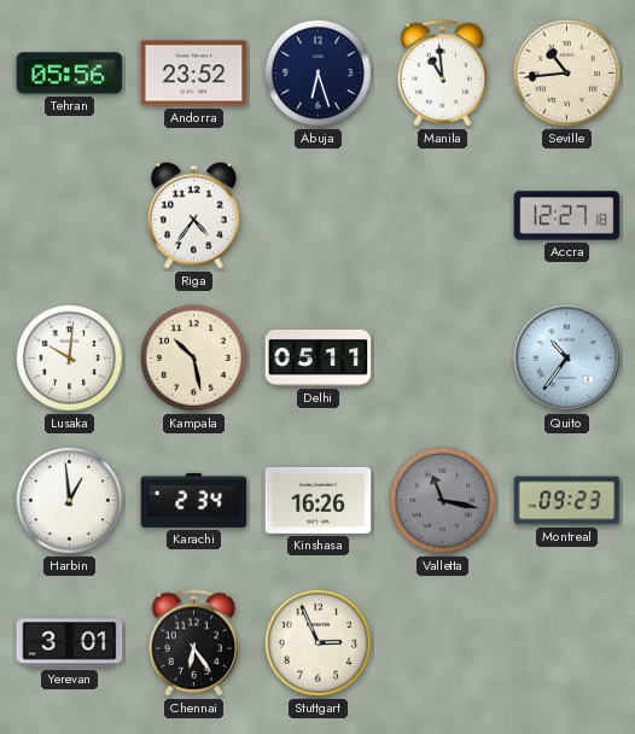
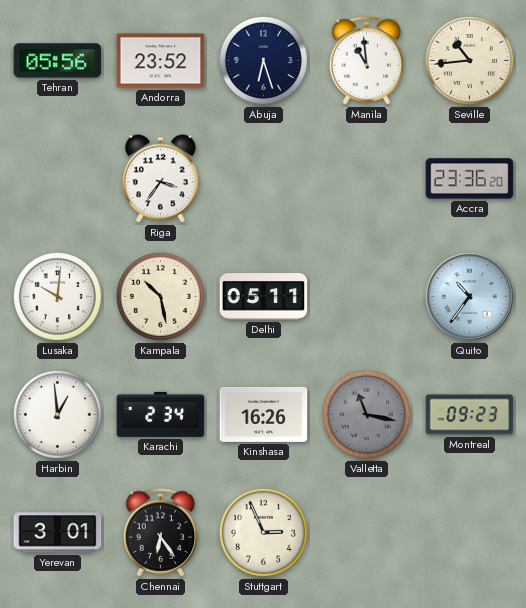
Riga: 4:36 -> 3:36
Accra: 12:27 -> 23:36
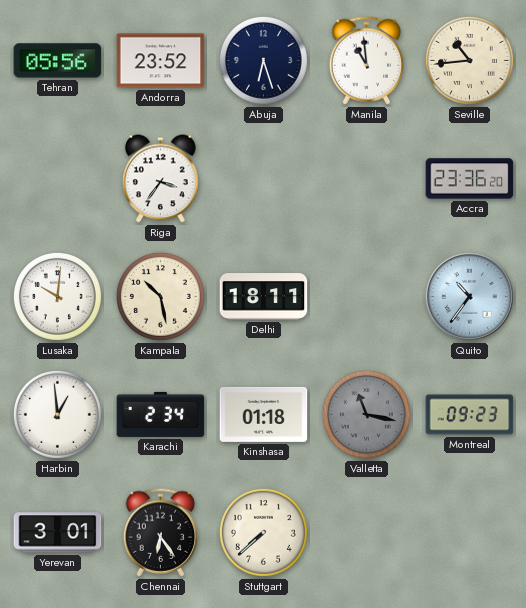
Delhi: 05:11 -> 18:11
Kinshasa: 16:26 -> 01:18
Stuttgart: 2:56 -> 7:38
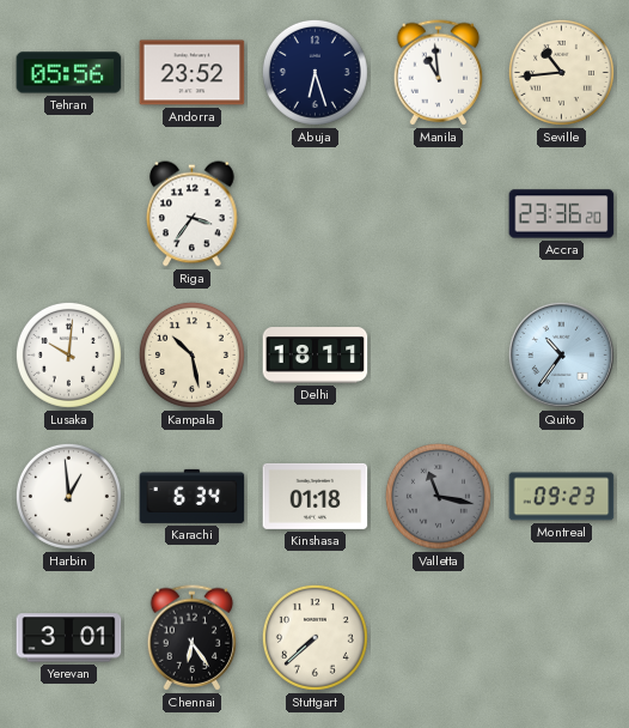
Karachi: 2:34 -> 6:34
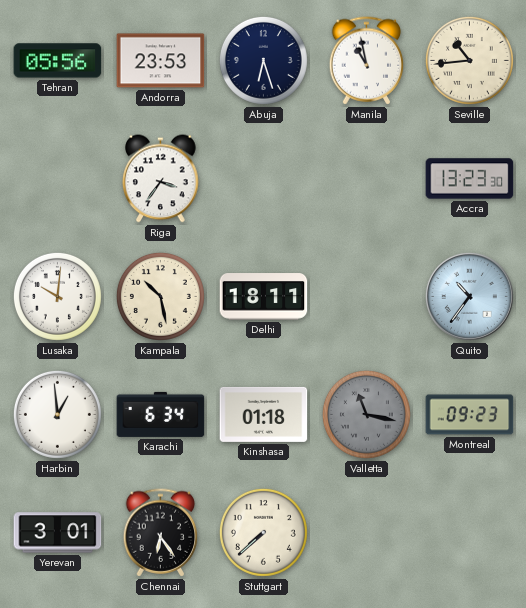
Andorra: 23:52 -> 23:53
Manila: 10:59 -> 10:58
Accra: 23:36 -> 13:23
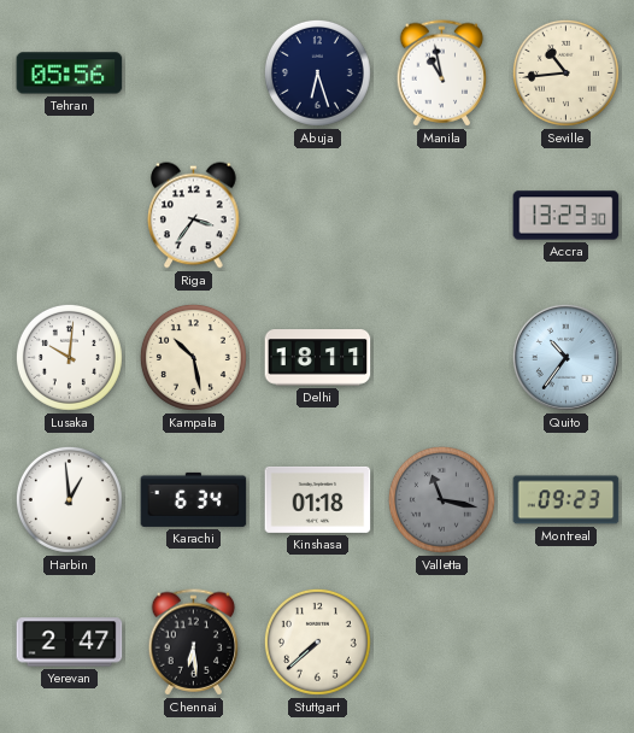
Andorra: 23:53 -> none
Yerevan: 3:01 -> 2:47
Chennai: 6:24 -> 6:29
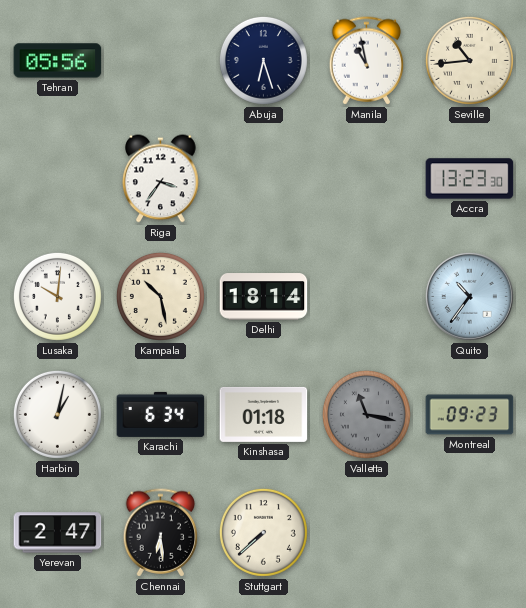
Delhi: 18:11 -> 18:14
Harbin: 12:59 -> 1:02
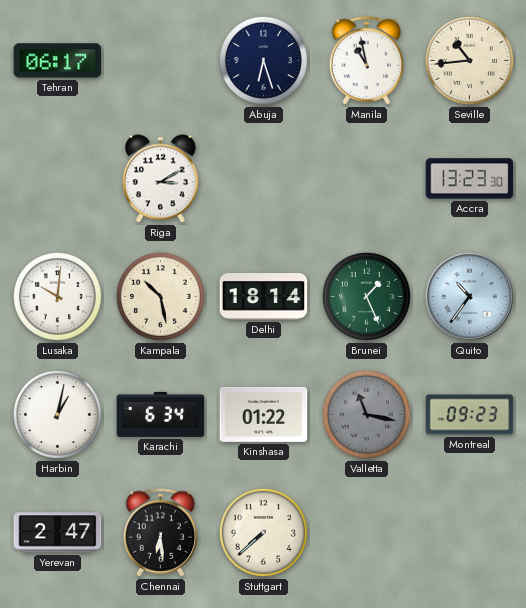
Tehran: 05:56 -> 06:17
Riga: 3:36 -> 3:10
Brunei: none -> 1:26
Kinshasa: 01:18 -> 01:22
